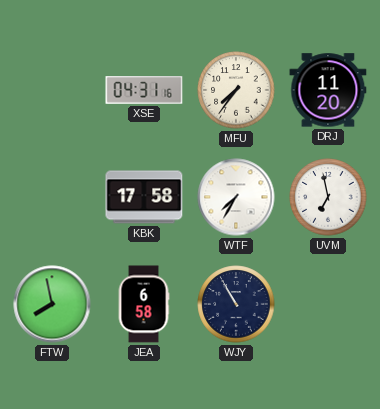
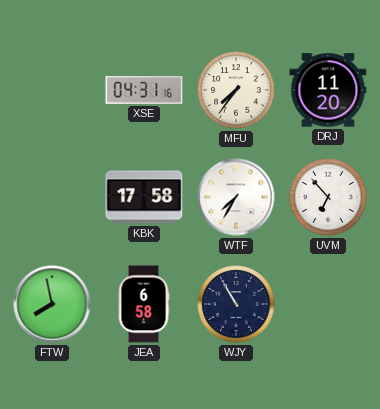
UVM: 6:58 -> 6:53
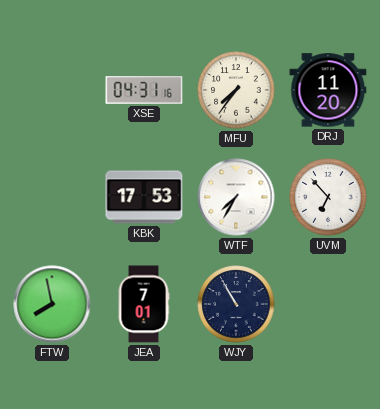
KBK: 17:58 -> 17:53
JEA: 6:58 -> 7:01
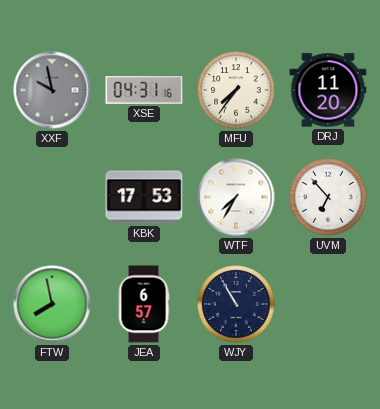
XXF: none -> 9:58
JEA: 7:01 -> 6:57
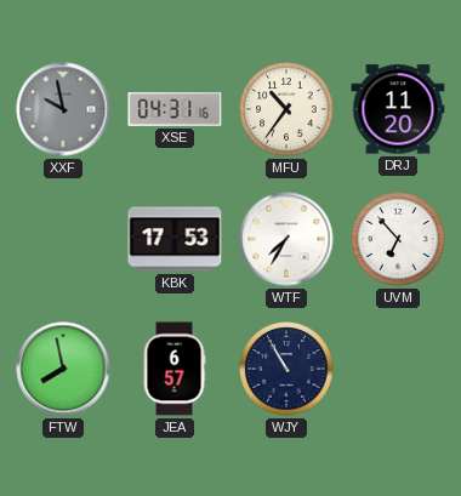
MFU: 7:36 -> 10:36
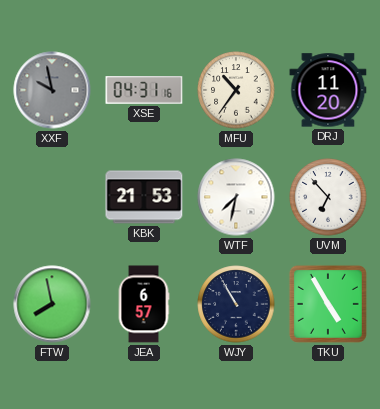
KBK: 17:53 -> 21:53
WTF: 7:35 -> 7:32
TKU: none -> 4:55
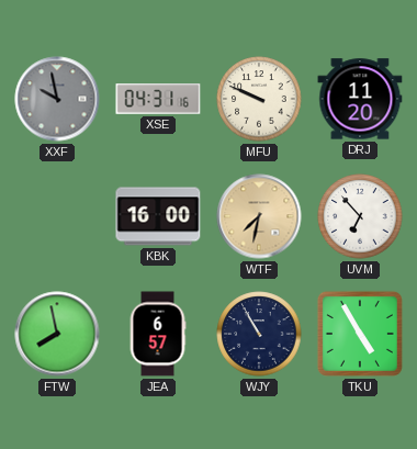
MFU: 10:36 -> 9:49
KBK: 21:53 -> 16:00
WTF dial: white -> champagne
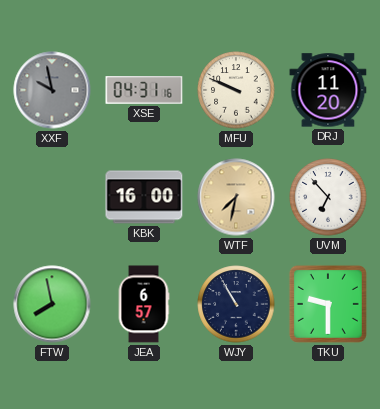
TKU: 4:55 -> 9:30
